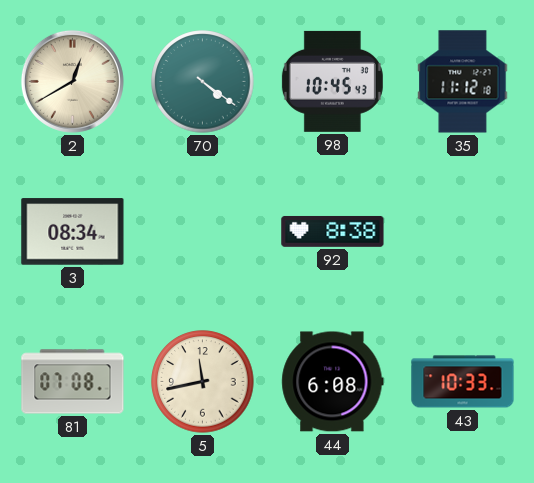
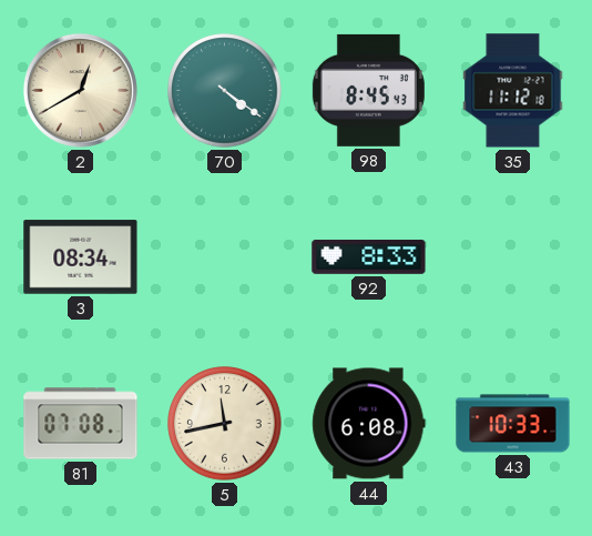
98: 10:45 -> 8:45
92: 8:38 -> 8:33
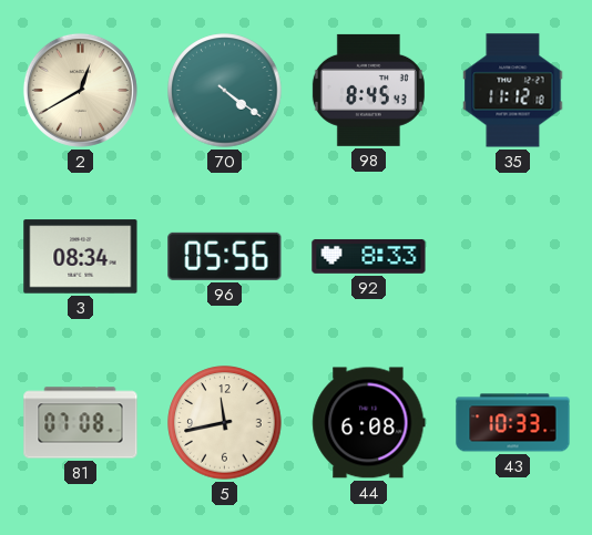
96: none -> 05:56
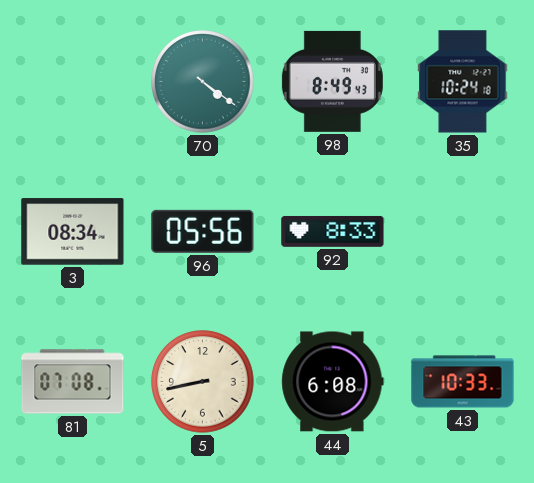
2: 12:40 -> none
98: 8:45 -> 8:49
35: 11:12 -> 10:24
5: 11:43 -> 8:43
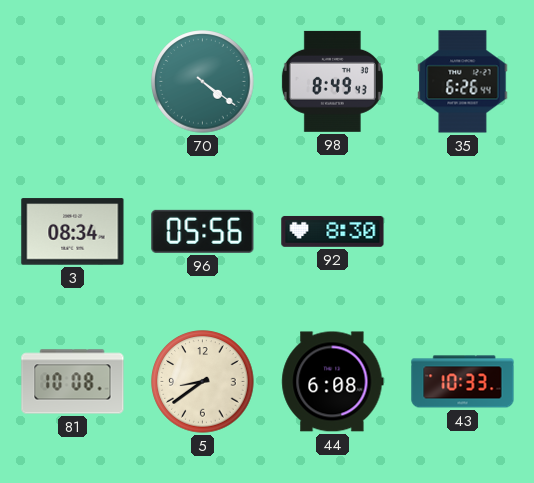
35: 10:24 -> 6:26
92: 8:33 -> 8:30
81: 07:08 -> 10:08
5: 8:43 -> 8:39
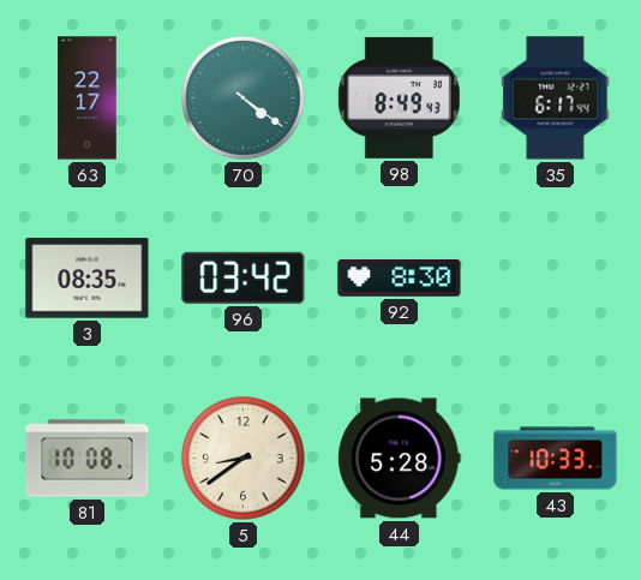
63: none -> 22:17
35: 6:26 -> 6:17
3: 08:34 -> 08:35
96: 05:56 -> 03:42
44: 6:08 -> 5:28
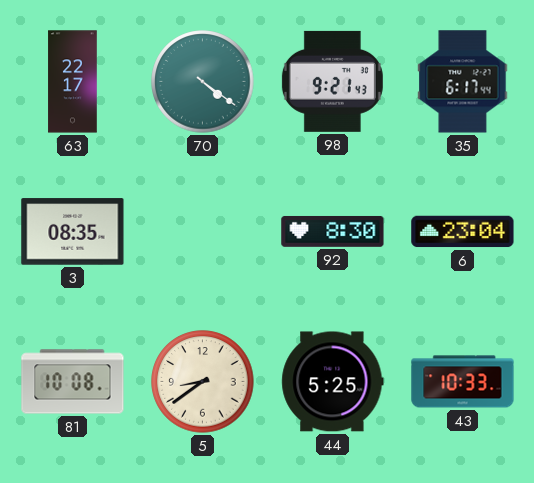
98: 8:49 -> 9:21
96: 03:42 -> none
6: none -> 23:04
44: 5:28 -> 5:25
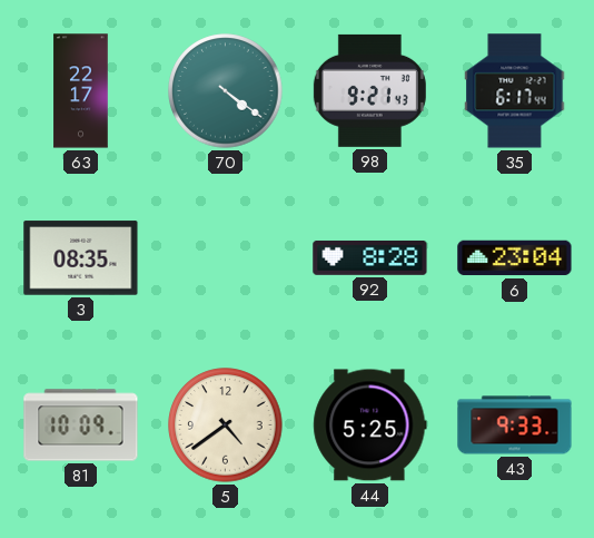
92: 8:30 -> 8:28
81: 10:08 -> 10:09
5: 8:39 -> 4:39
43: 10:33 -> 9:33
